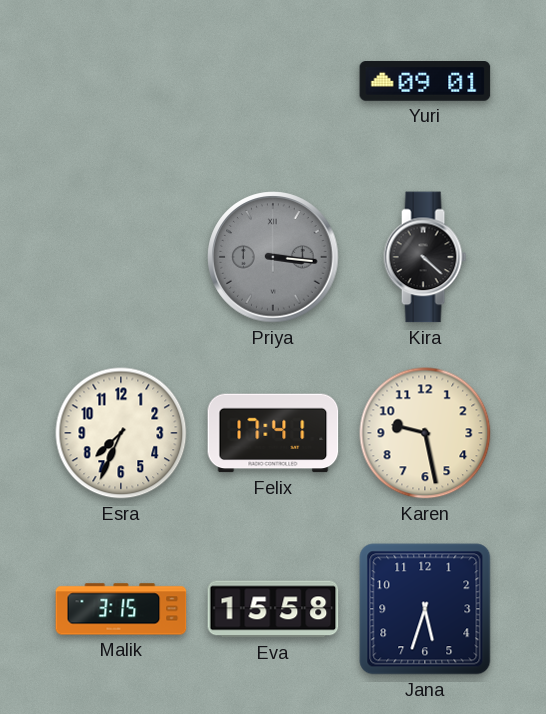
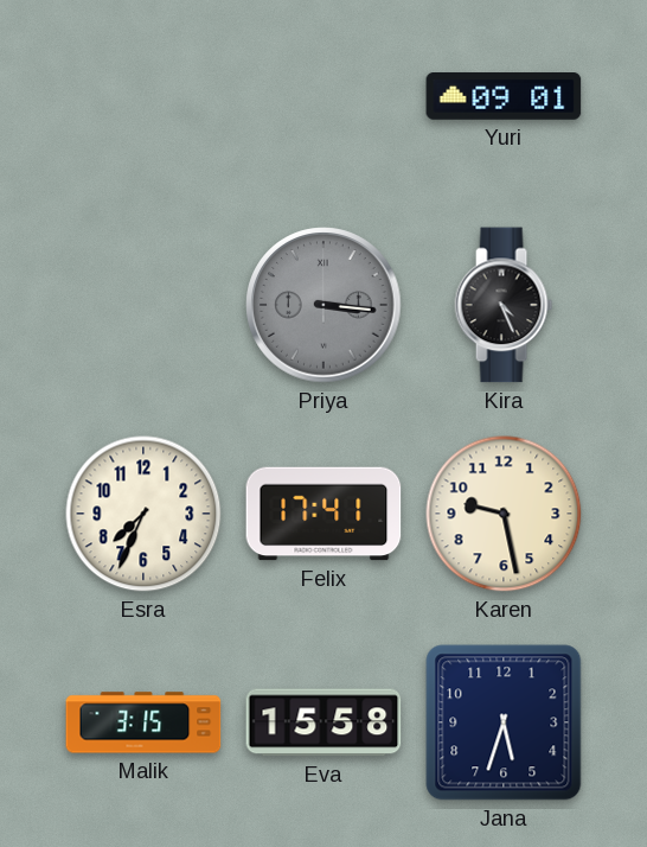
Kira: 4:22 -> 4:26
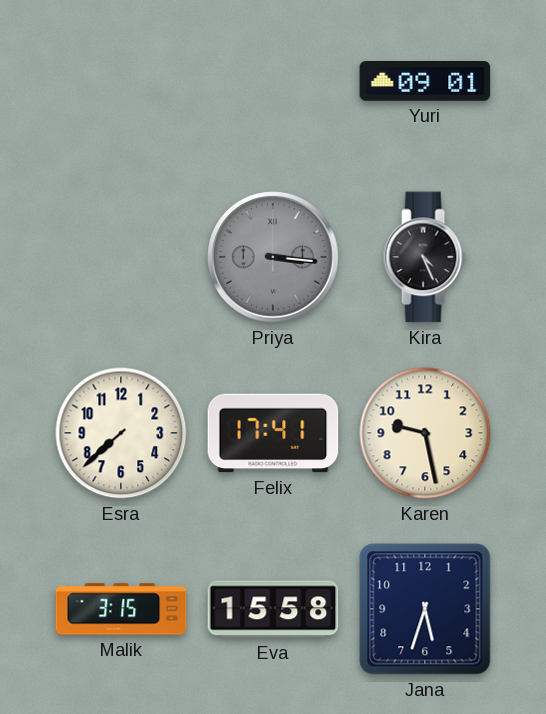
Esra: 7:34 -> 7:38
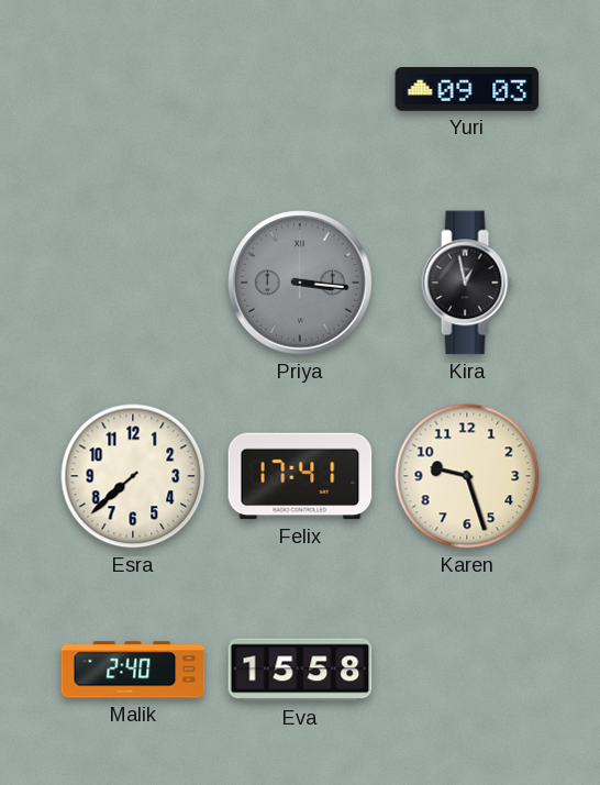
Yuri: 09:01 -> 09:03
Kira: 4:26 -> 12:58
Karen: 9:28 -> 9:27
Malik: 3:15 -> 2:40
Jana: 5:33 -> none
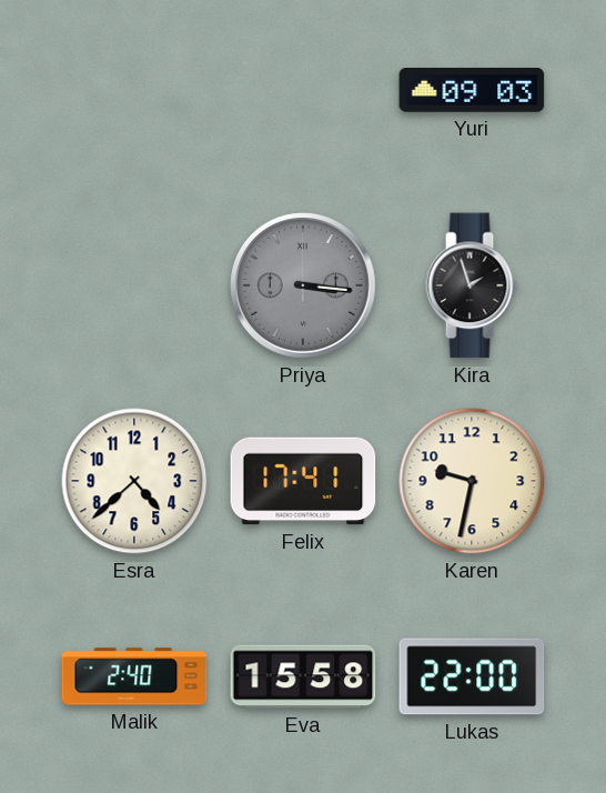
Kira: 12:58 -> 1:57
Esra: 7:38 -> 4:38
Karen: 9:27 -> 9:32
Lukas: none -> 22:00
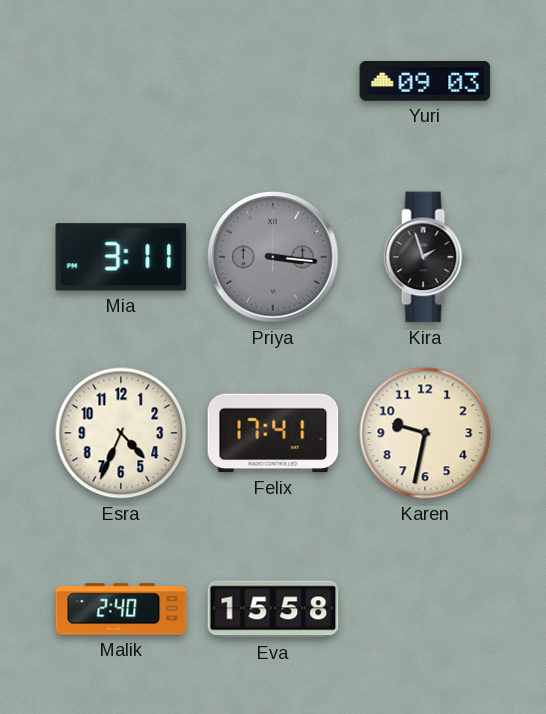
Mia: none -> 3:11
Esra: 4:38 -> 4:34
Lukas: 22:00 -> none
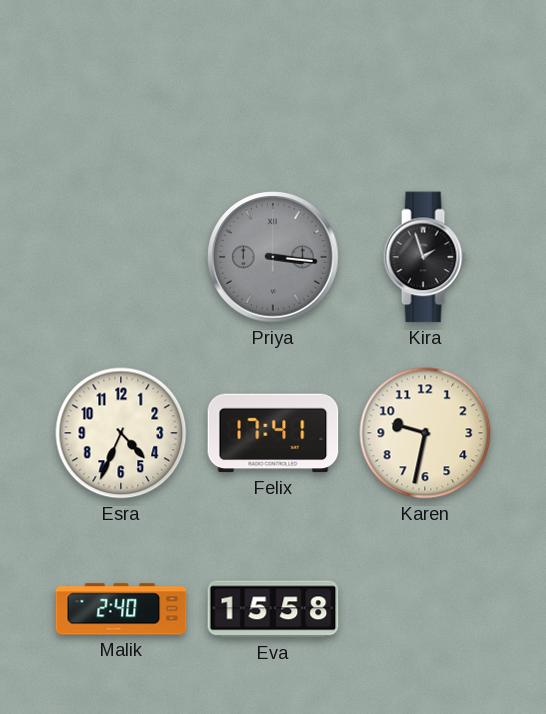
Yuri: 09:03 -> none
Mia: 3:11 -> none
